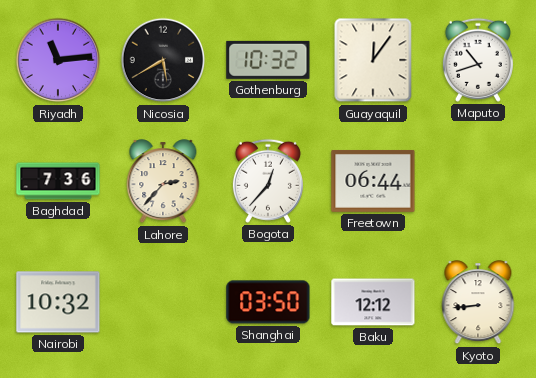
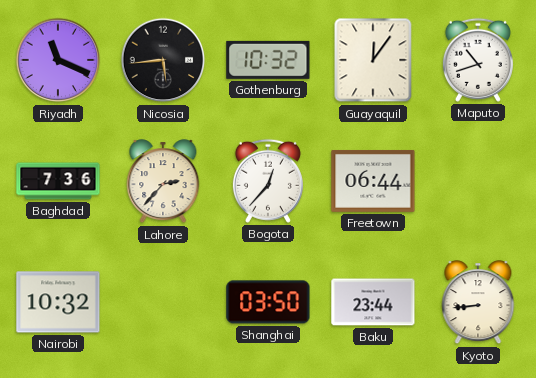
Riyadh: 11:14 -> 11:19
Nicosia: 5:40 -> 5:44
Baku: 12:12 -> 23:44
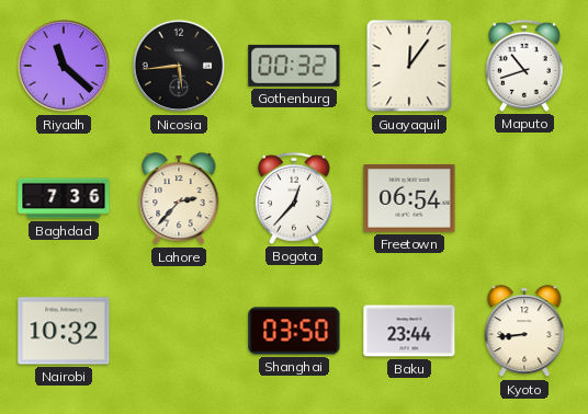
Riyadh: 11:19 -> 11:22
Gothenburg: 10:32 -> 00:32
Freetown: 06:44 -> 06:54
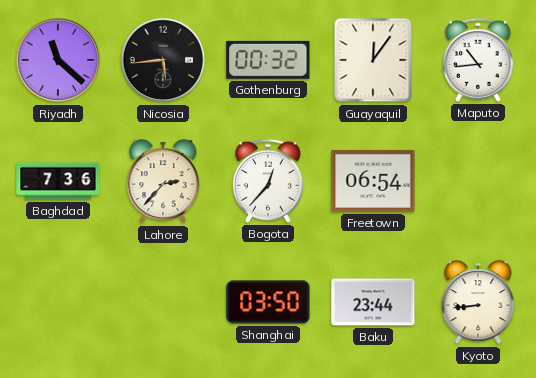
Maputo: 10:42 -> 10:44
Nairobi: 10:32 -> none
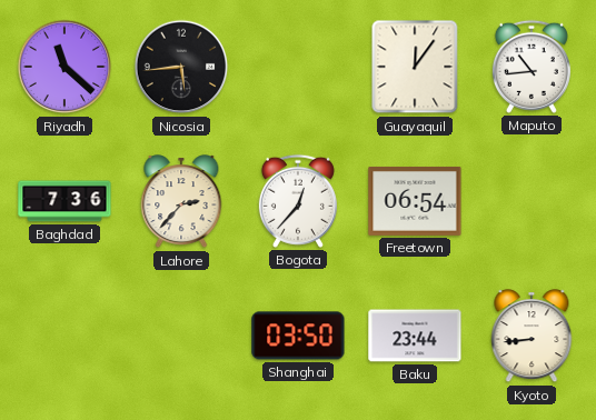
Gothenburg: 00:32 -> none
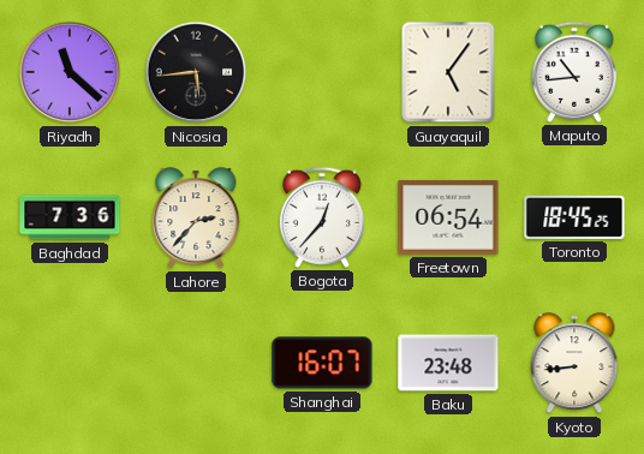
Guayaquil: 12:06 -> 5:06
Toronto: none -> 18:45
Shanghai: 03:50 -> 16:07
Baku: 23:44 -> 23:48
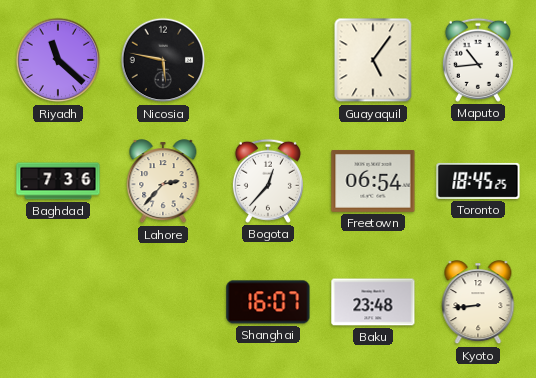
Nicosia: 5:44 -> 5:47
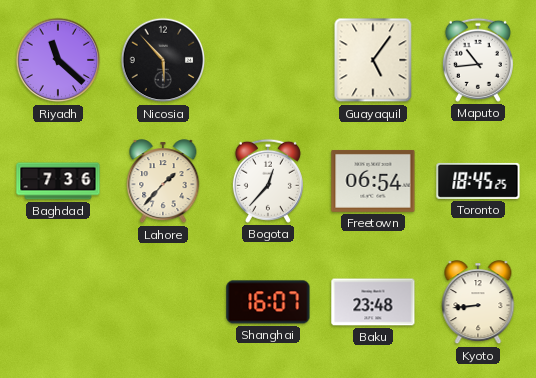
Nicosia: 5:47 -> 5:53
Lahore: 2:37 -> 1:37
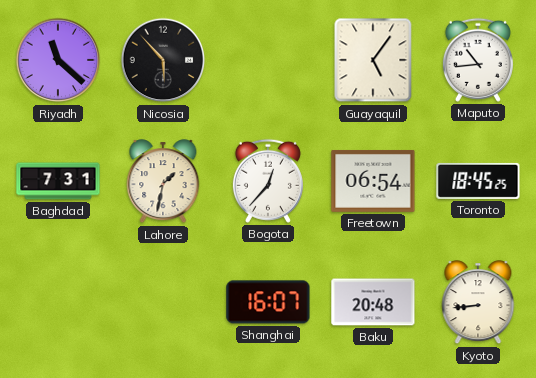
Baghdad: 7:36 -> 7:31
Lahore: 1:37 -> 1:32
Baku: 23:48 -> 20:48
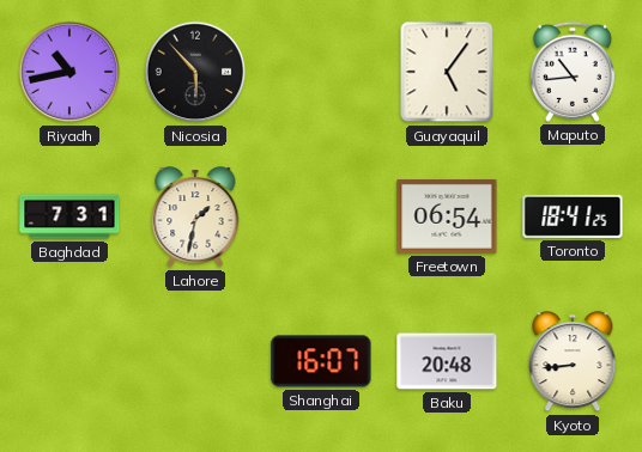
Riyadh: 11:22 -> 10:43
Bogota: 12:37 -> none
Toronto: 18:45 -> 18:41
